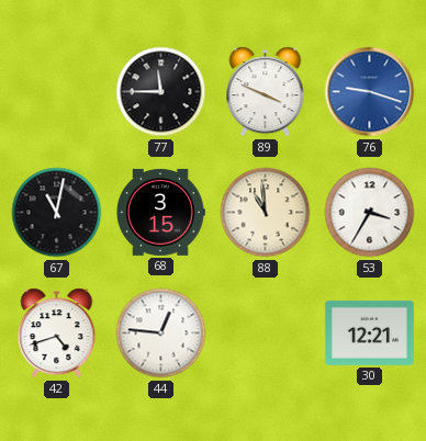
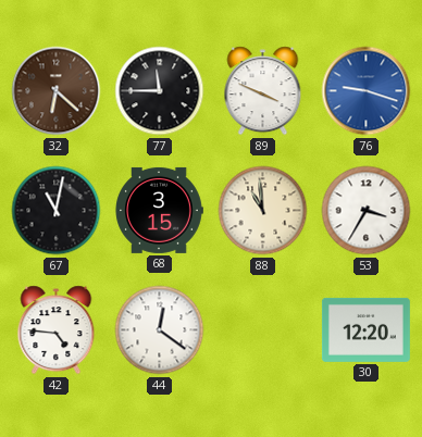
32: none -> 6:22
42: 4:42 -> 4:46
44: 12:46 -> 12:21
30: 12:21 -> 12:20
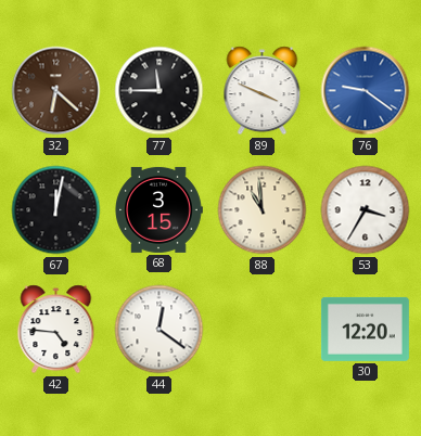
76: 9:18 -> 9:21
67: 11:02 -> 12:02
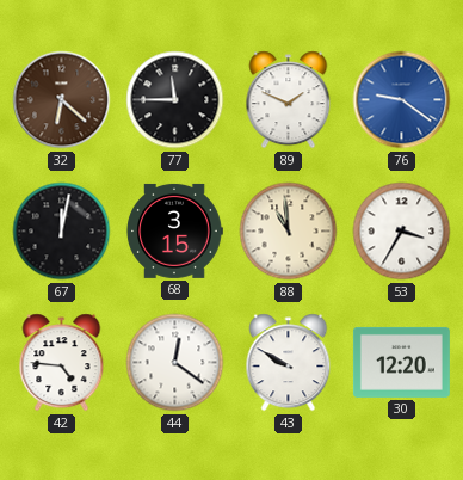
89: 3:49 -> 1:49
43: none -> 9:50
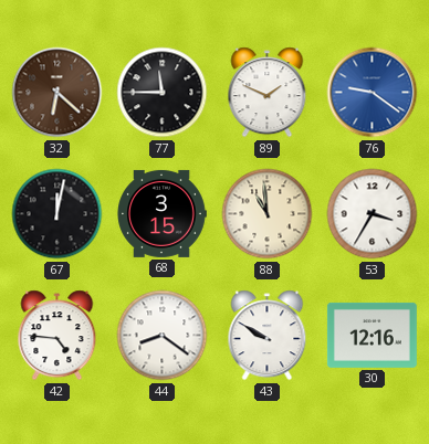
44: 12:21 -> 8:21
30: 12:20 -> 12:16
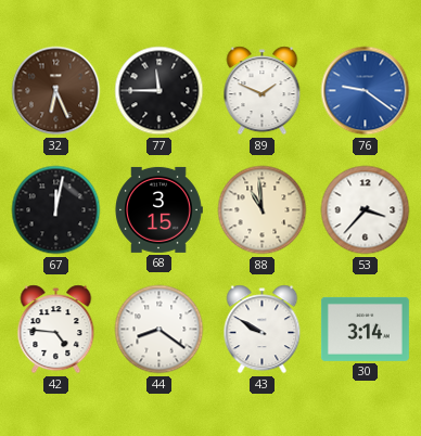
32: 6:22 -> 6:26
53: 3:35 -> 3:37
30: 12:16 -> 3:14
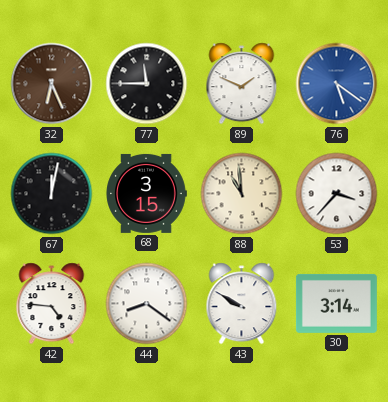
76: 9:21 -> 5:21
